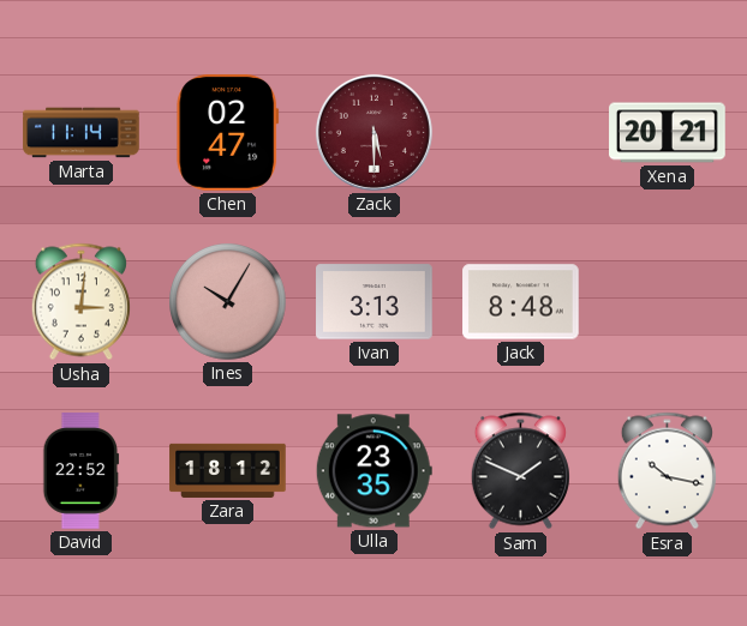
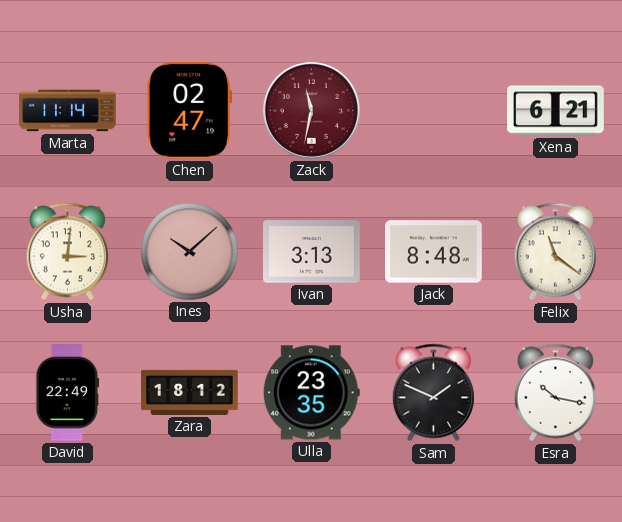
Zack: 5:30 -> 11:32
Xena: 20:21 -> 6:21
Ines: 10:05 -> 10:08
Felix: none -> 11:21
David: 22:52 -> 22:49
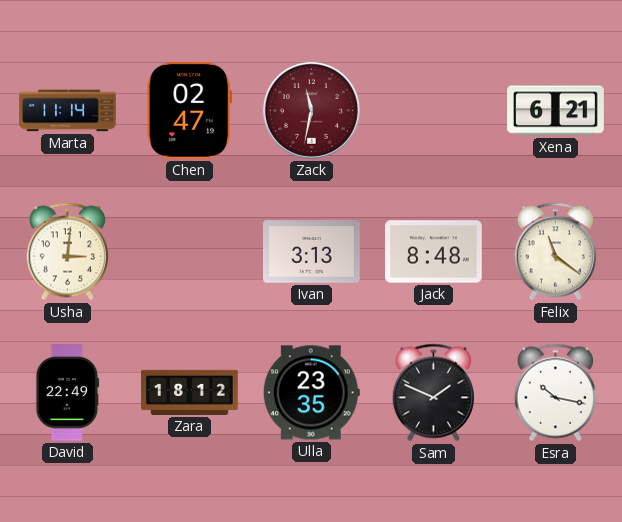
Ines: 10:08 -> none
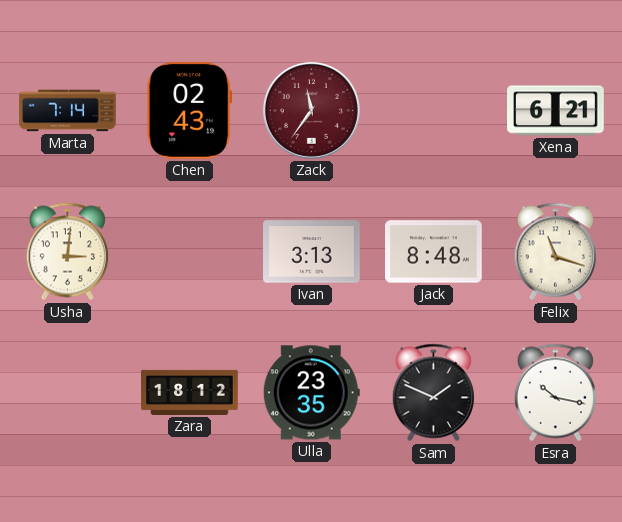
Marta: 11:14 -> 7:14
Chen: 02:47 -> 02:43
Zack: 11:32 -> 11:36
Felix: 11:21 -> 11:18
David: 22:49 -> none
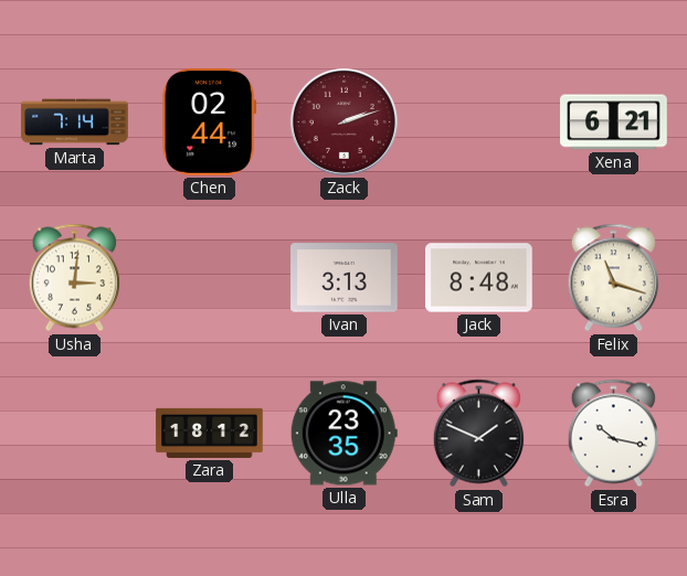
Chen: 02:43 -> 02:44
Zack: 11:36 -> 2:12
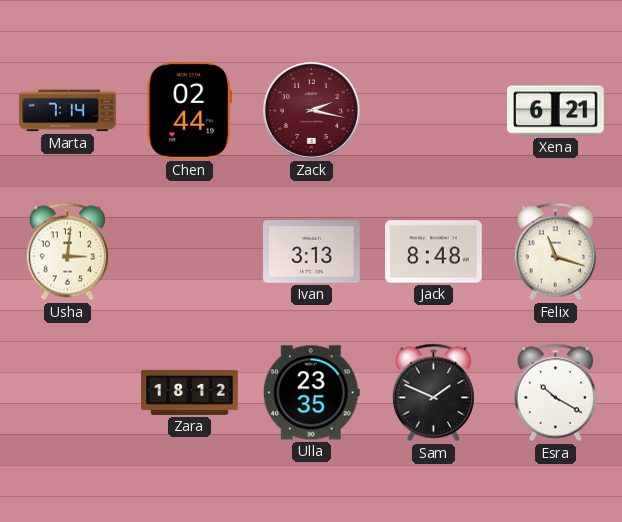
Zack: 2:12 -> 2:17
Esra: 10:17 -> 10:20
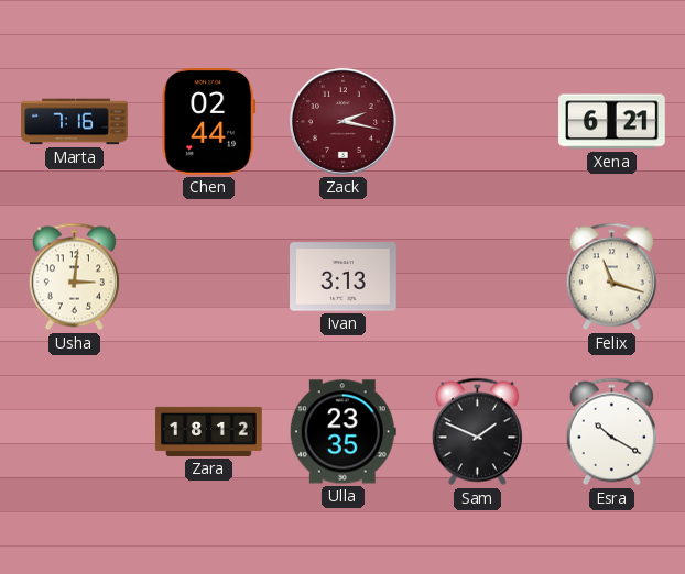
Marta: 7:14 -> 7:16
Jack: 8:48 -> none
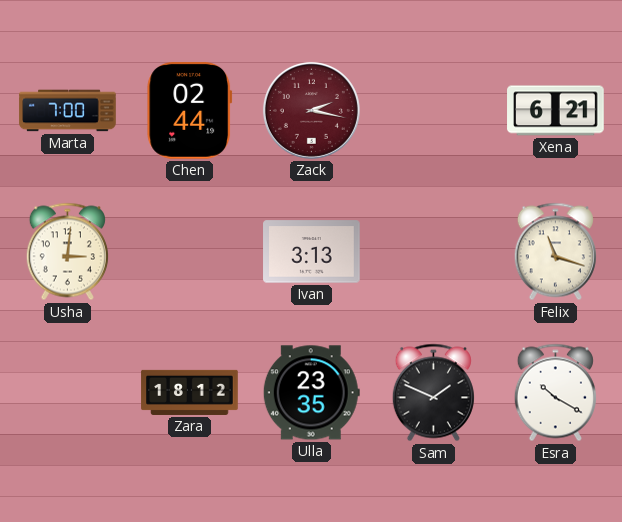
Marta: 7:16 -> 7:00
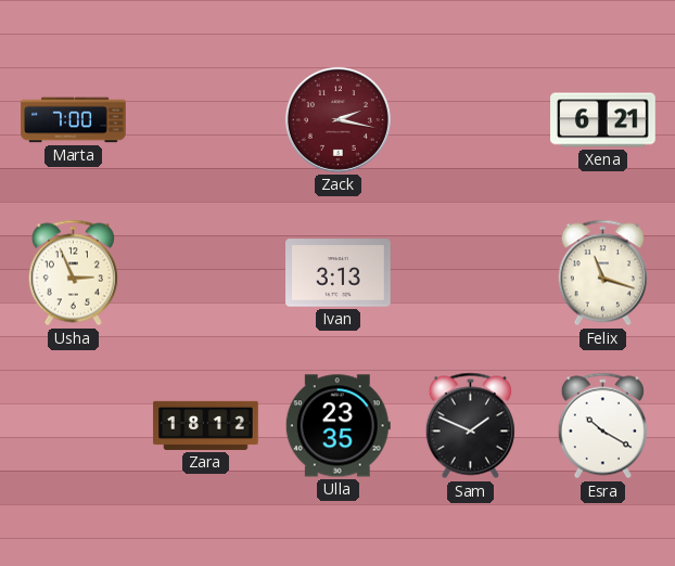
Chen: 02:44 -> none
Usha: 3:01 -> 2:56
